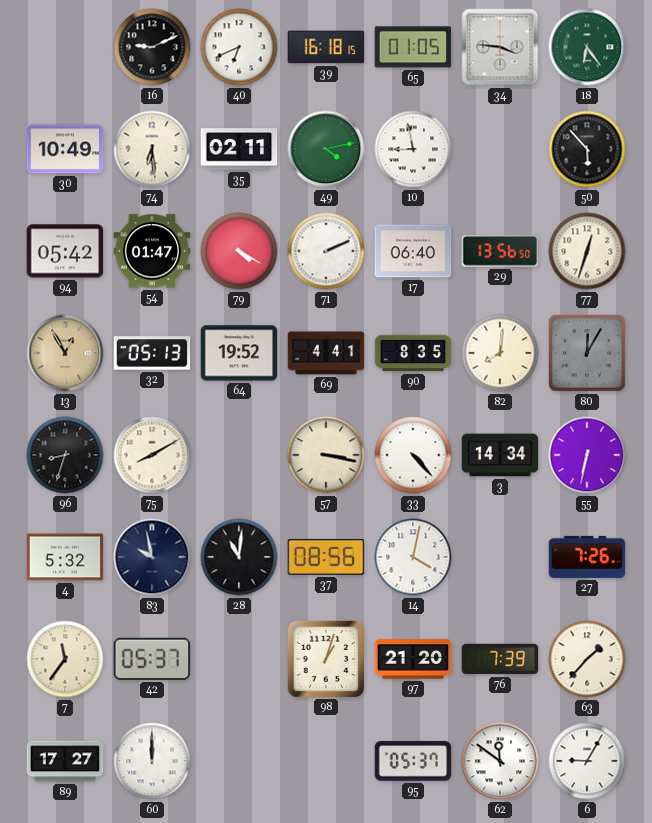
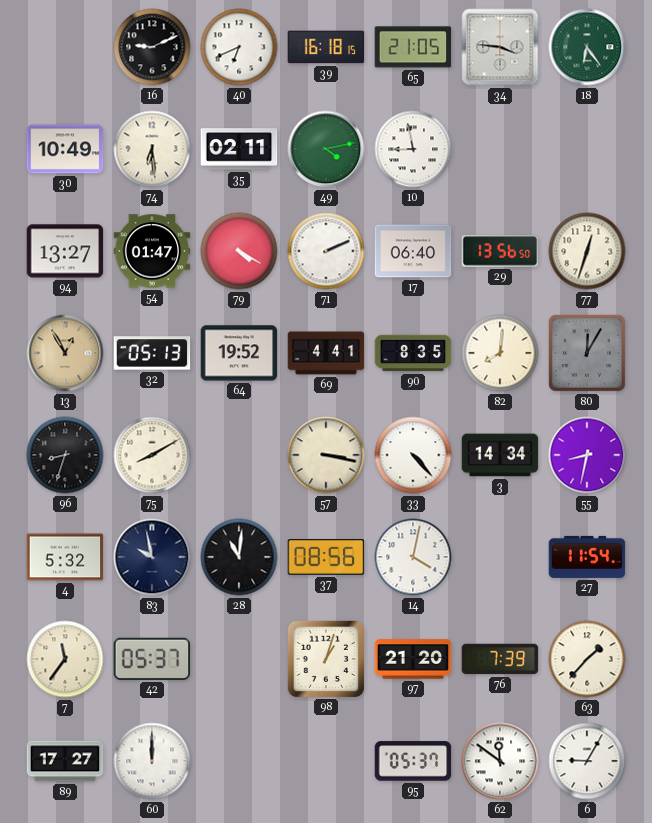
65: 01:05 -> 21:05
50: 5:53 -> none
94: 05:42 -> 13:27
55: 6:32 -> 8:32
27: 7:26 -> 11:54
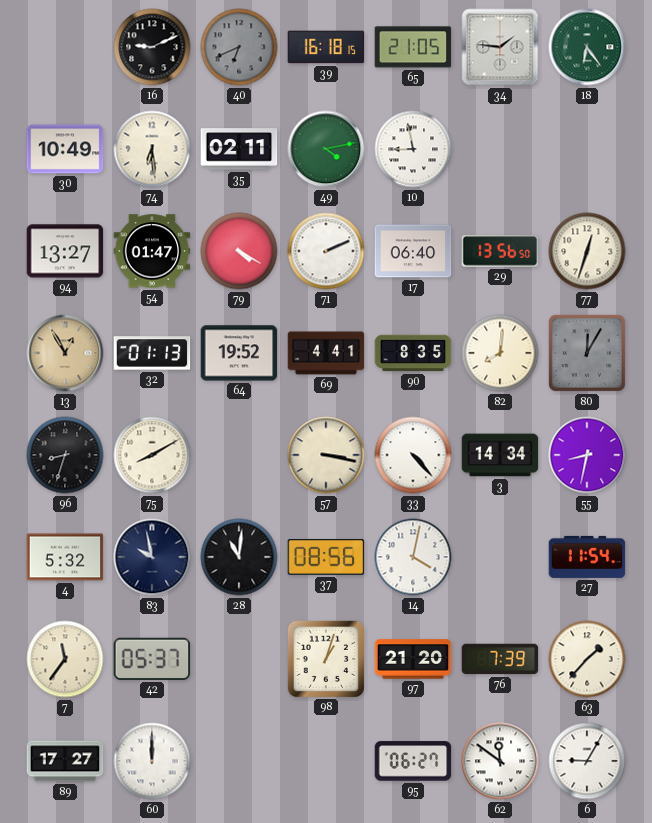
40 dial: white -> grey
34: 3:46 -> 1:46
32: 05:13 -> 01:13
95: 05:37 -> 06:27
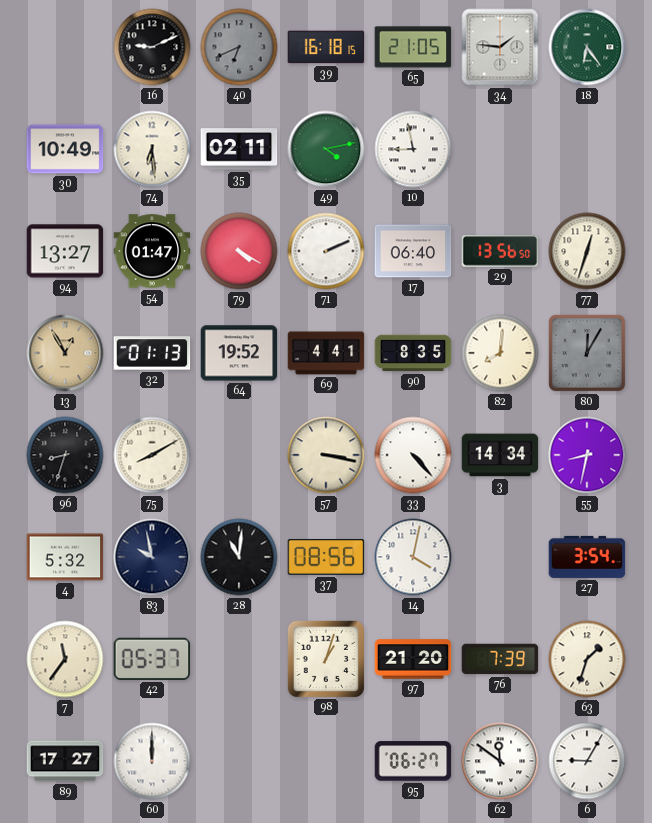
27: 11:54 -> 3:54
63: 1:37 -> 1:33
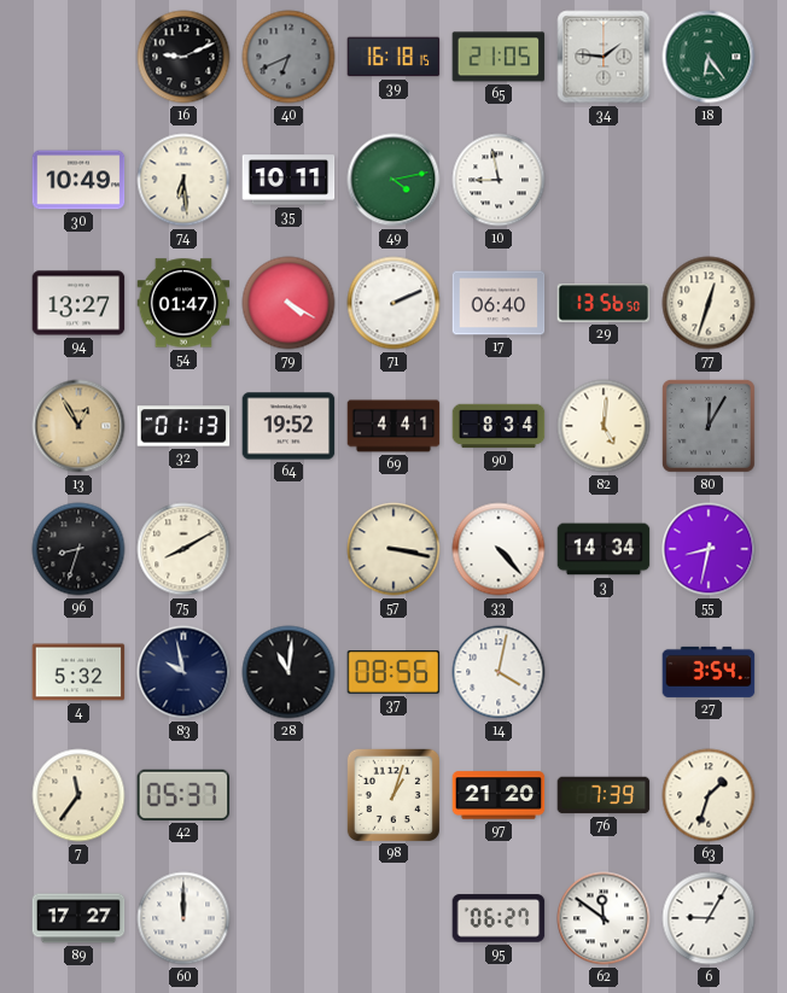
35: 02:11 -> 10:11
90: 8:35 -> 8:34
82: 8:01 -> 5:01
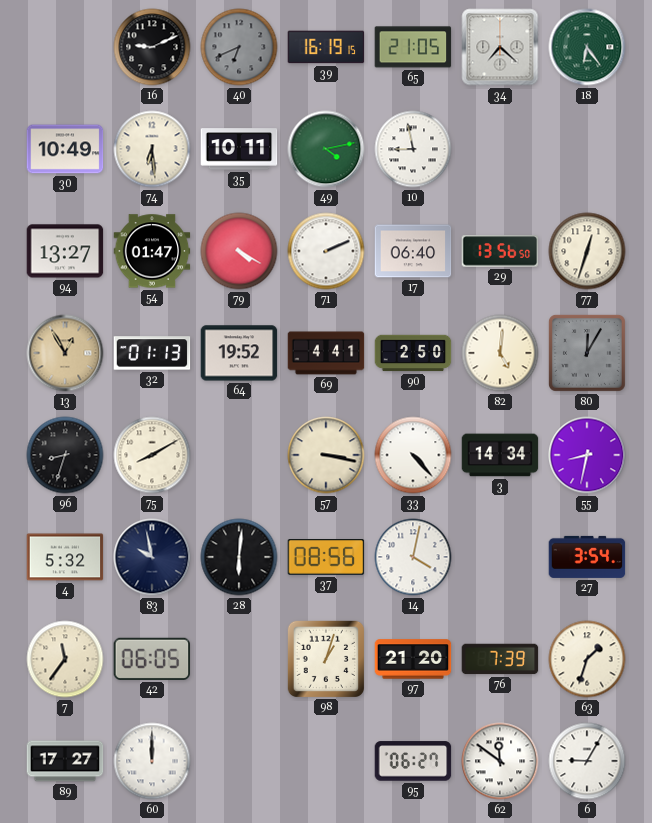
39: 16:18 -> 16:19
34: 1:46 -> 7:22
90: 8:34 -> 2:50
28: 11:01 -> 6:01
42: 05:37 -> 06:05
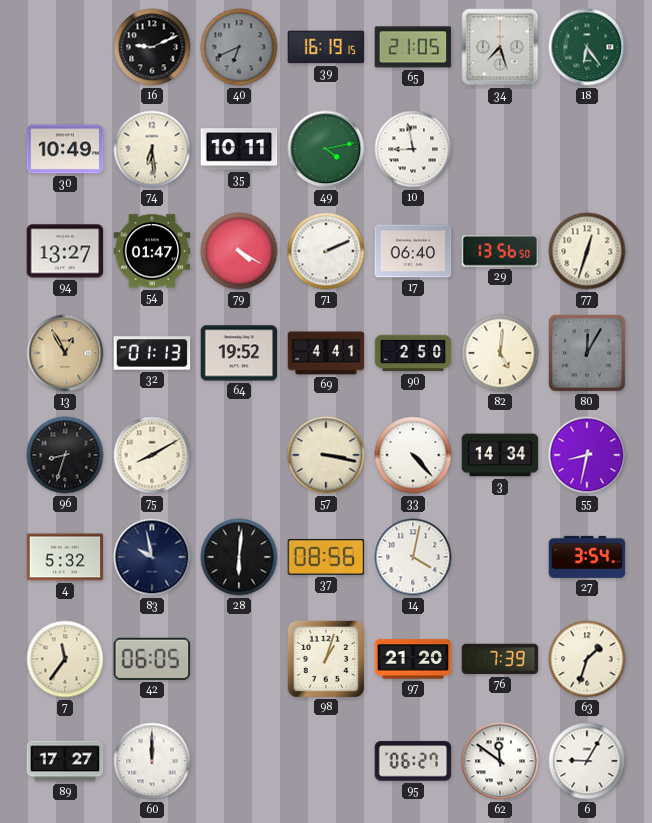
34: 7:22 -> 7:27
